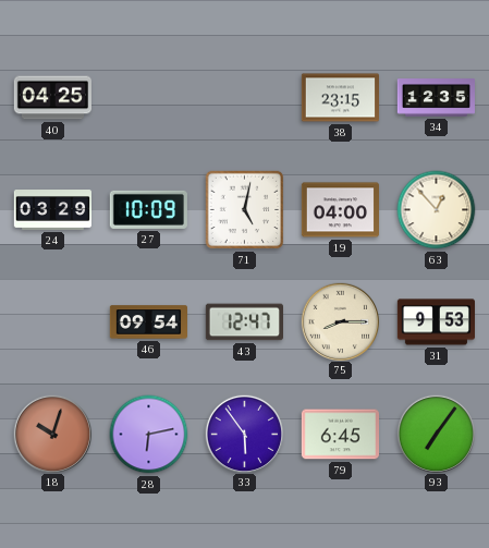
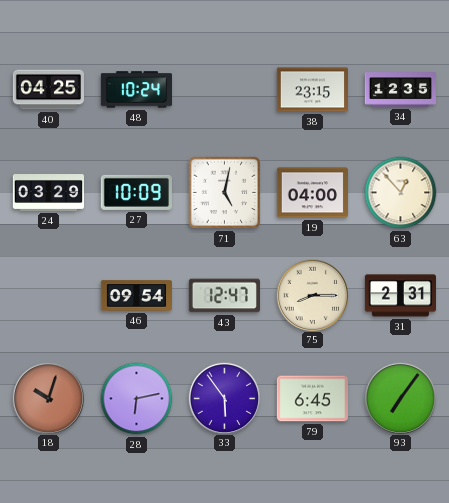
48: none -> 10:24
31: 9:53 -> 2:31
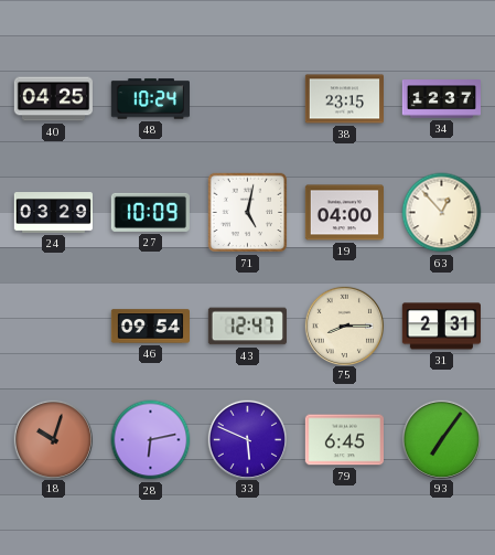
34: 12:35 -> 12:37
33: 5:54 -> 5:49
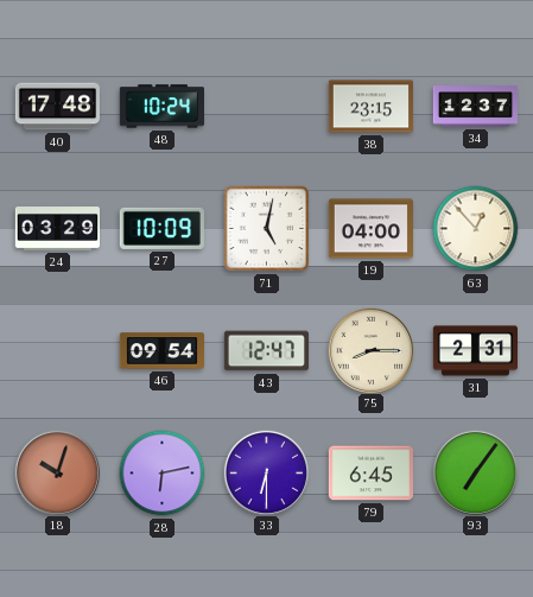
40: 04:25 -> 17:48
33: 5:49 -> 6:30
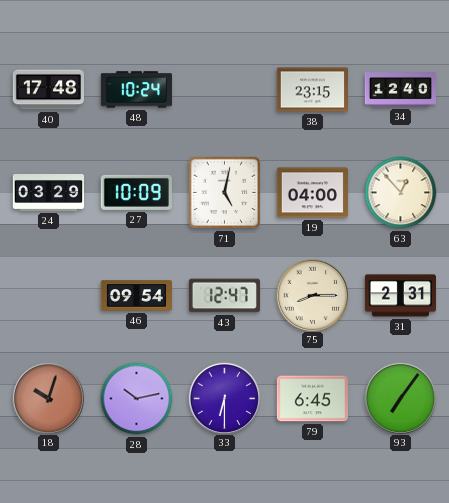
34: 12:37 -> 12:40
28: 6:13 -> 10:13
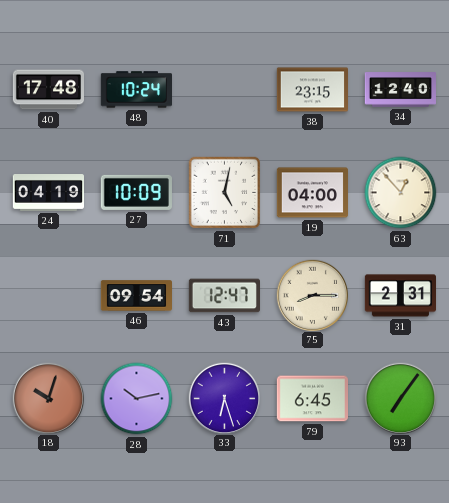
24: 03:29 -> 04:19
33: 6:30 -> 6:27
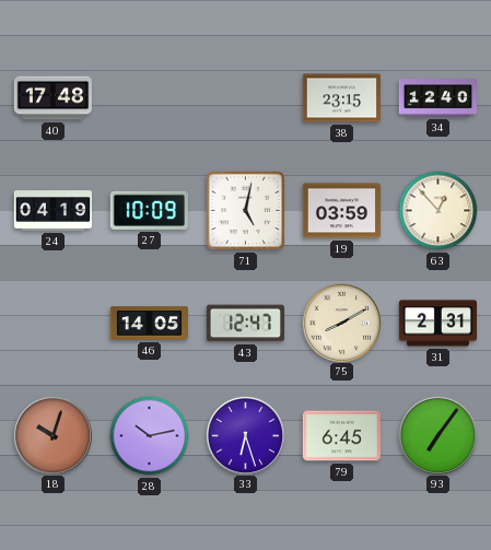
48: 10:24 -> none
19: 04:00 -> 03:59
46: 09:54 -> 14:05
75: 8:15 -> 8:10
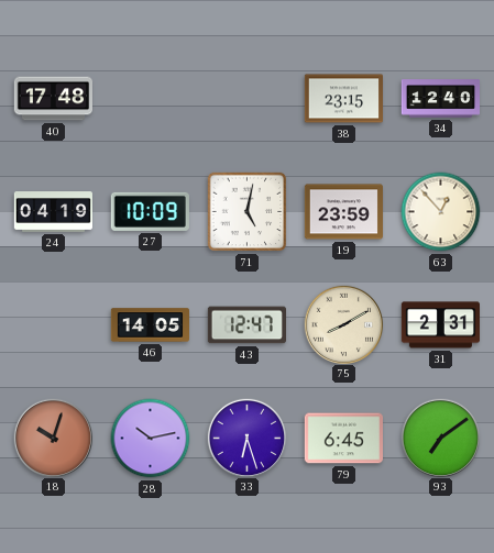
19: 03:59 -> 23:59
93: 7:06 -> 7:09
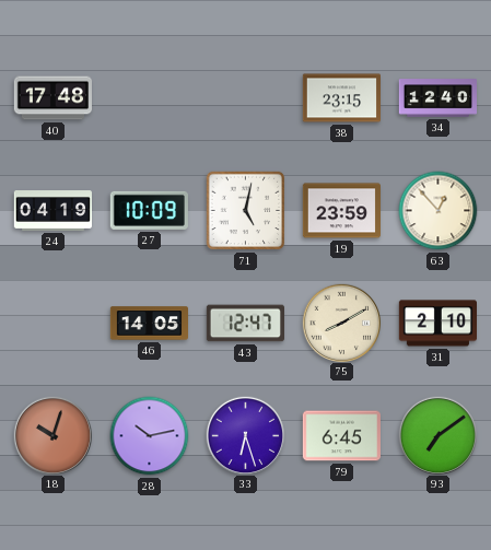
31: 2:31 -> 2:10
